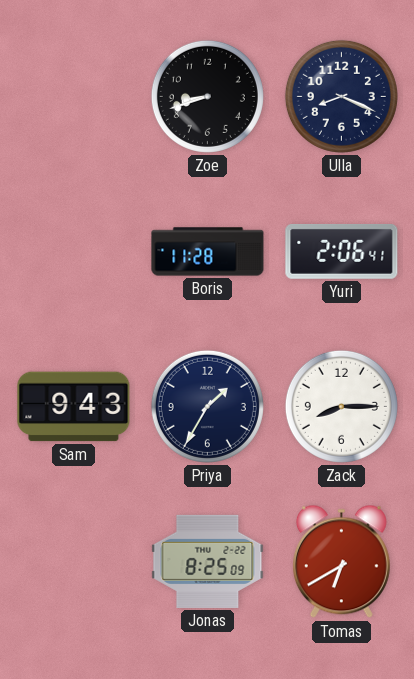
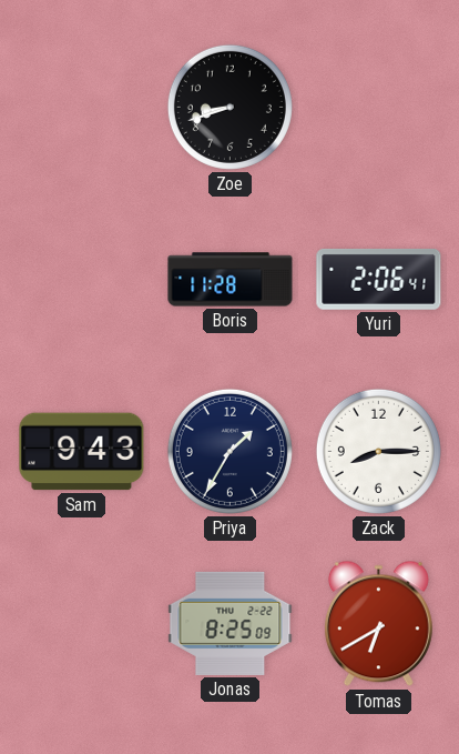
Ulla: 8:19 -> none
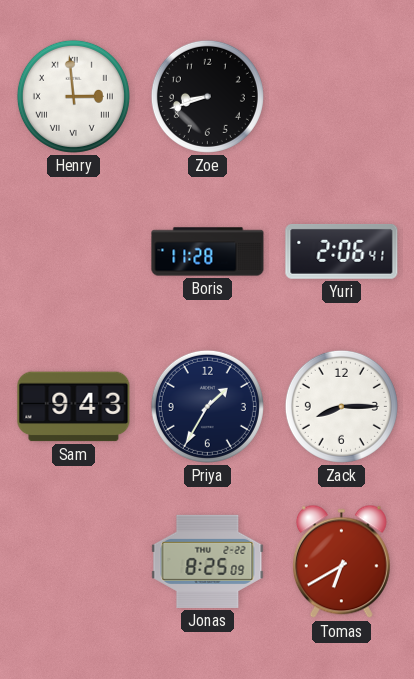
Henry: none -> 2:59
